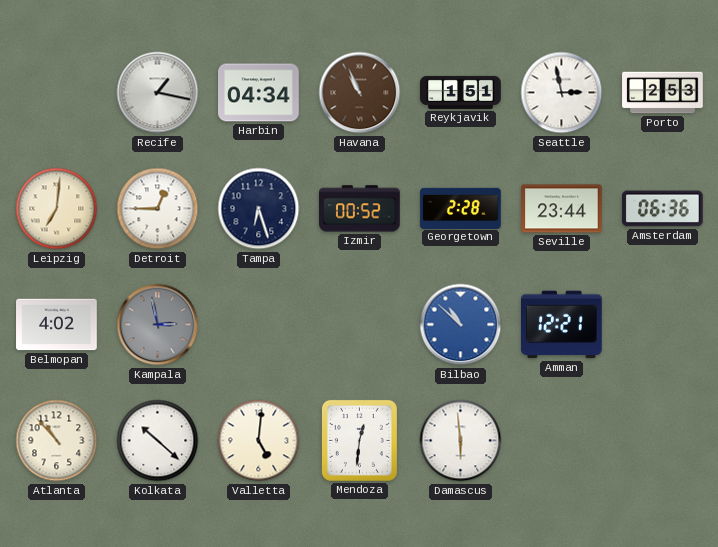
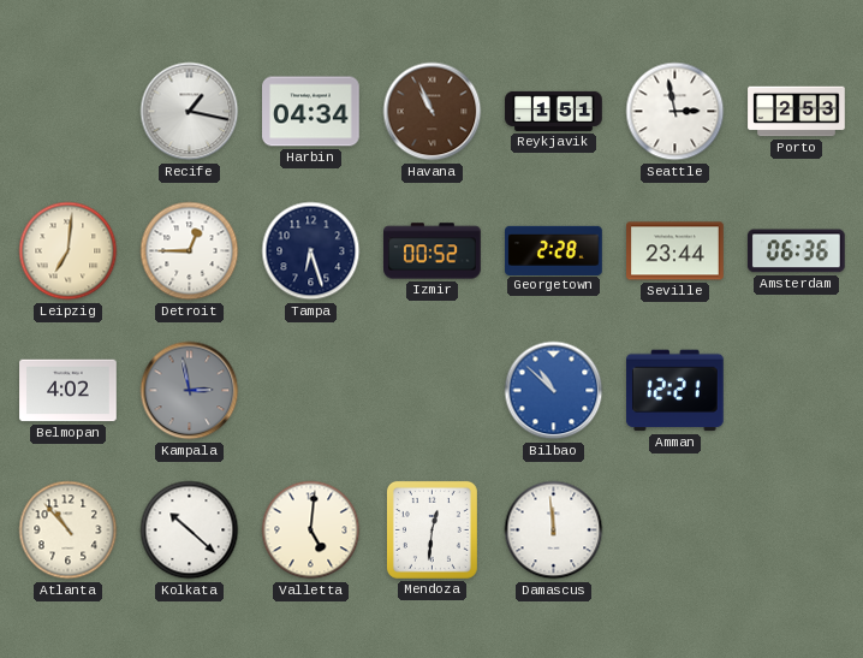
Damascus: 5:59 -> 11:59
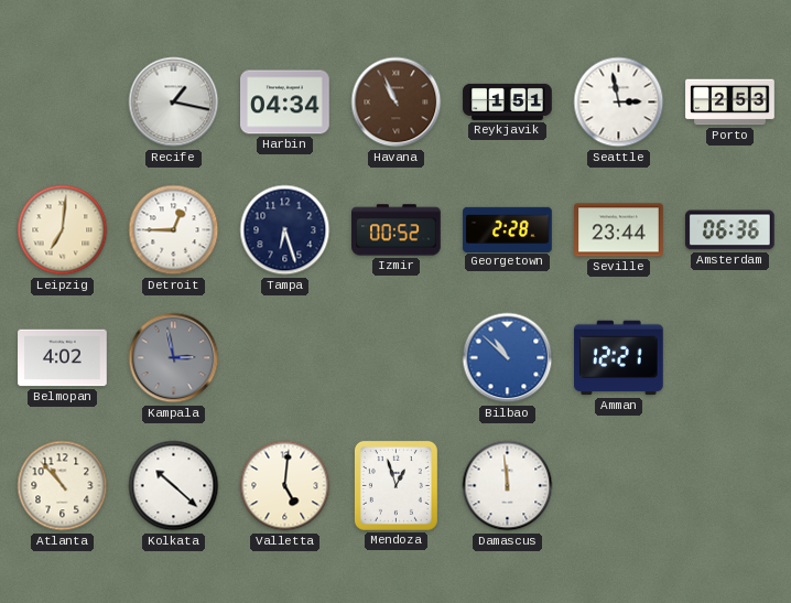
Mendoza: 12:31 -> 12:57
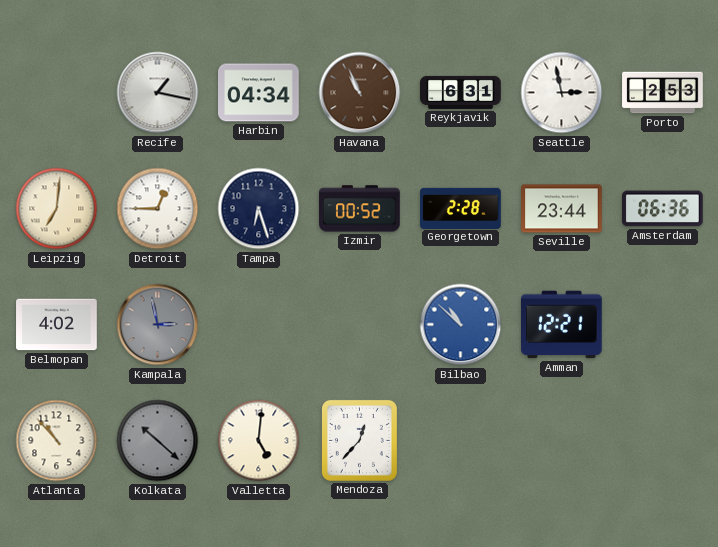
Reykjavik: 1:51 -> 6:31
Kolkata dial: white -> grey
Mendoza: 12:57 -> 12:37
Damascus: 11:59 -> none
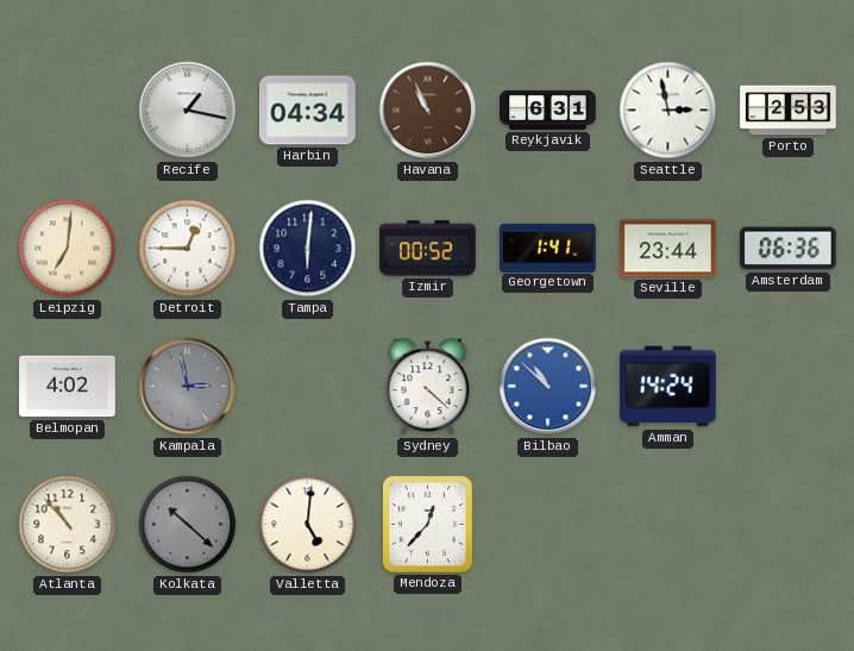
Tampa: 6:27 -> 6:01
Georgetown: 2:28 -> 1:41
Sydney: none -> 4:22
Amman: 12:21 -> 14:24
